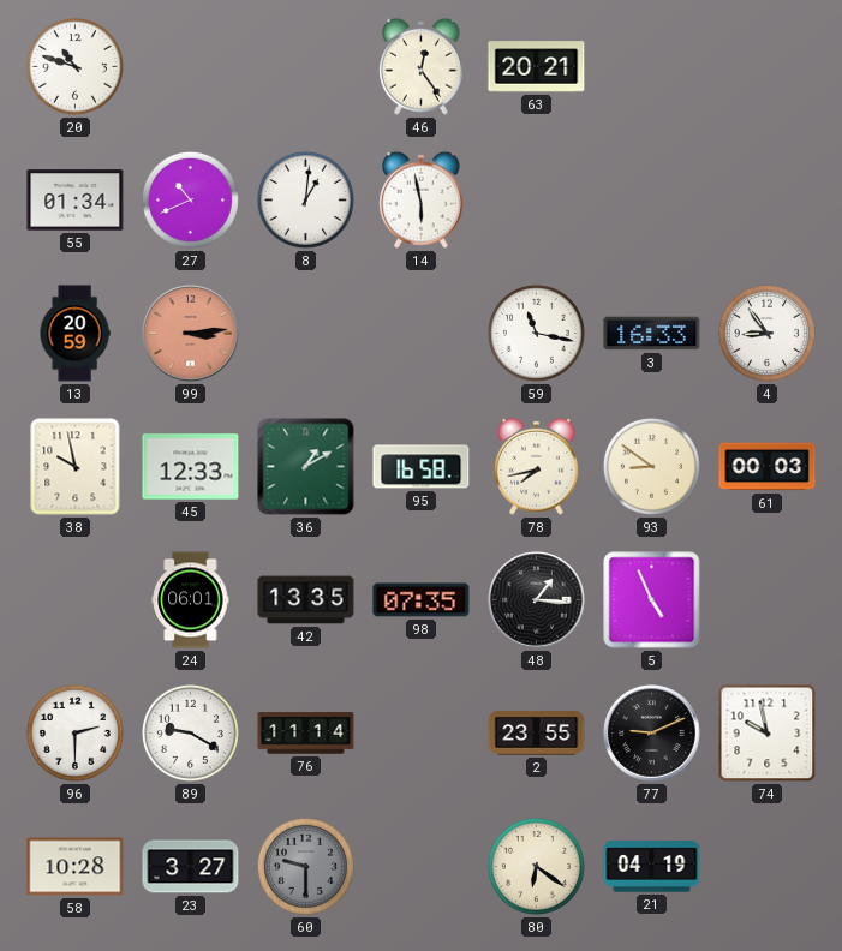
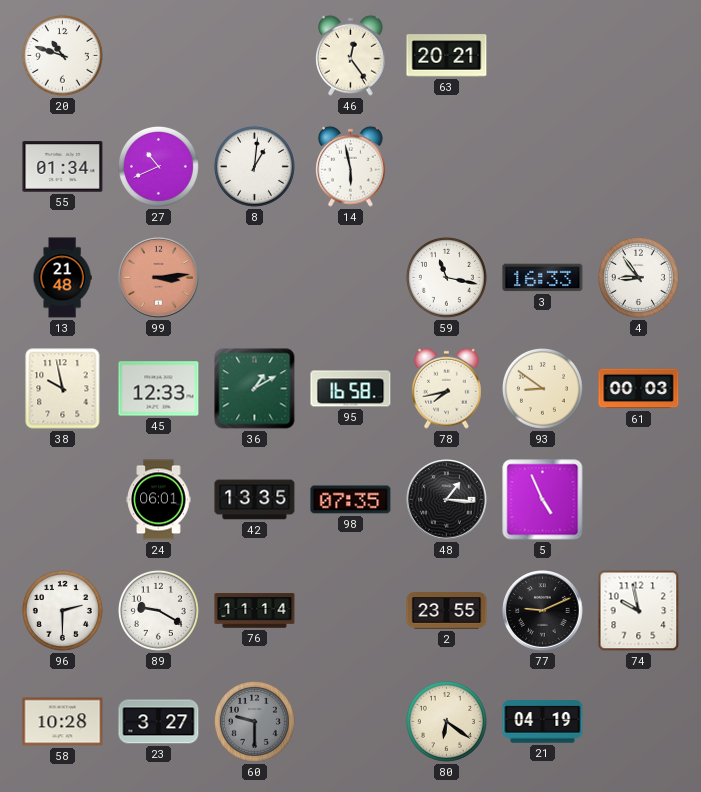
13: 20:59 -> 21:48
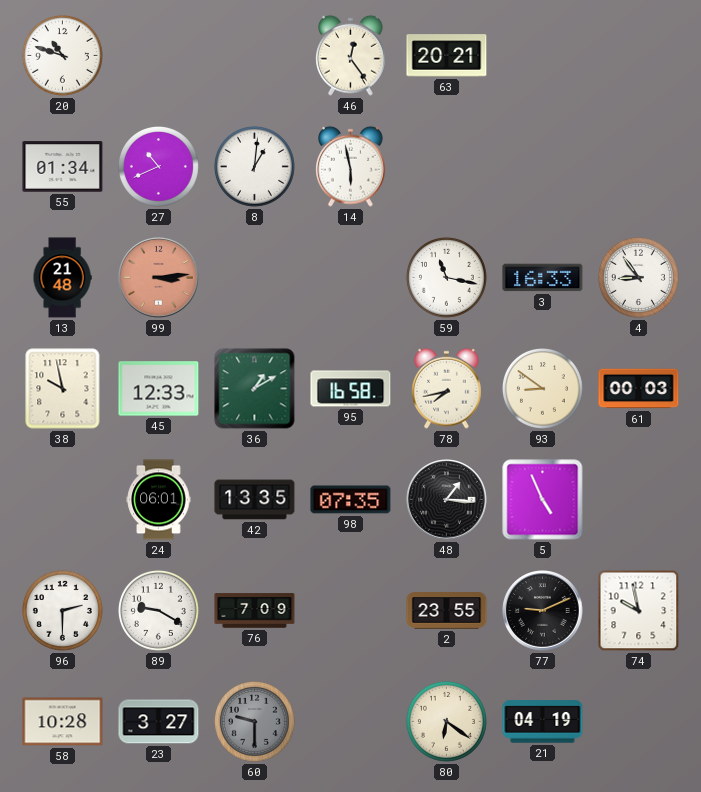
76: 11:14 -> 7:09
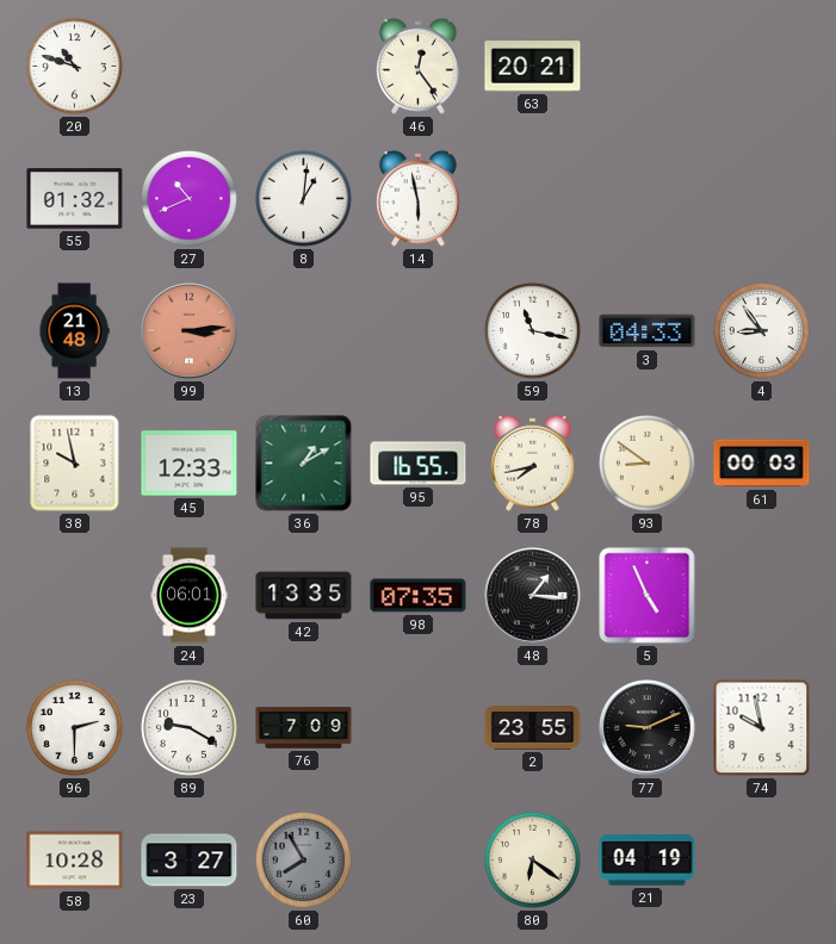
55: 01:34 -> 01:32
3: 16:33 -> 04:33
95: 16:58 -> 16:55
60: 9:30 -> 7:55
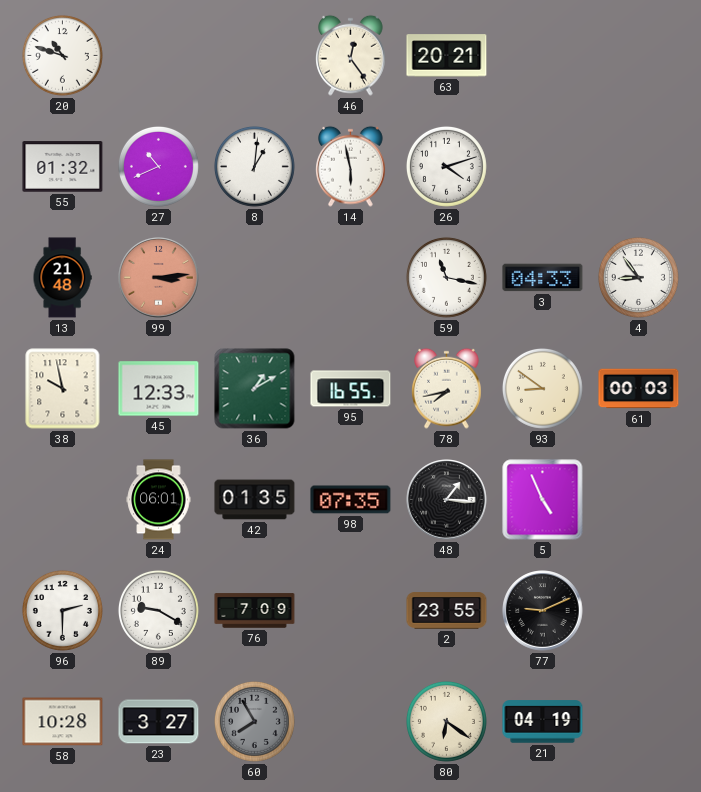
26: none -> 4:12
42: 13:35 -> 01:35
74: 9:58 -> none
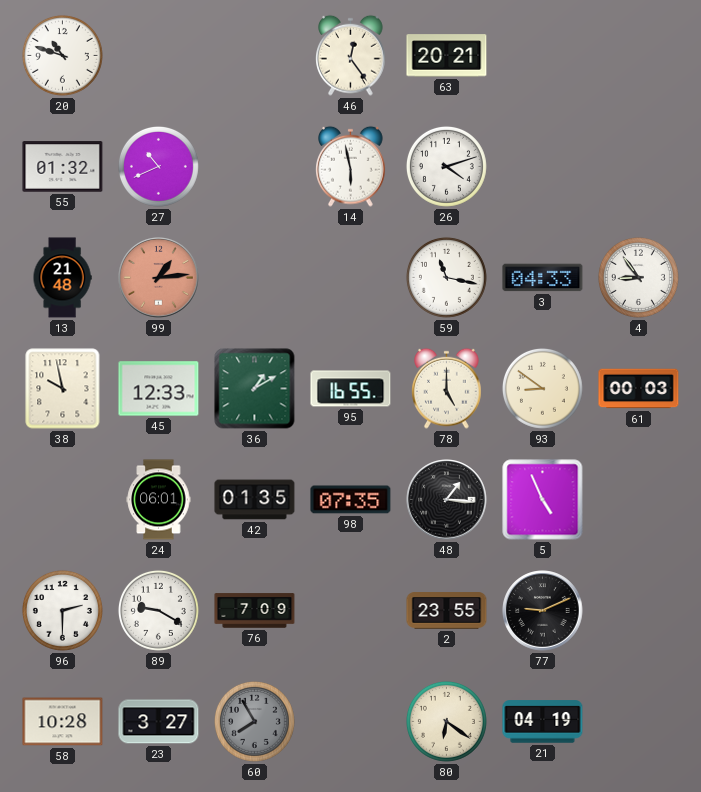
8: 1:01 -> none
99: 3:14 -> 1:14
78: 7:43 -> 5:00
